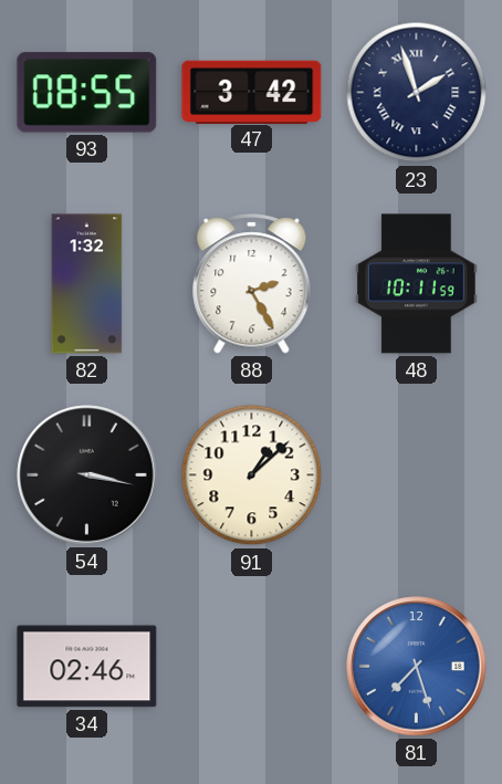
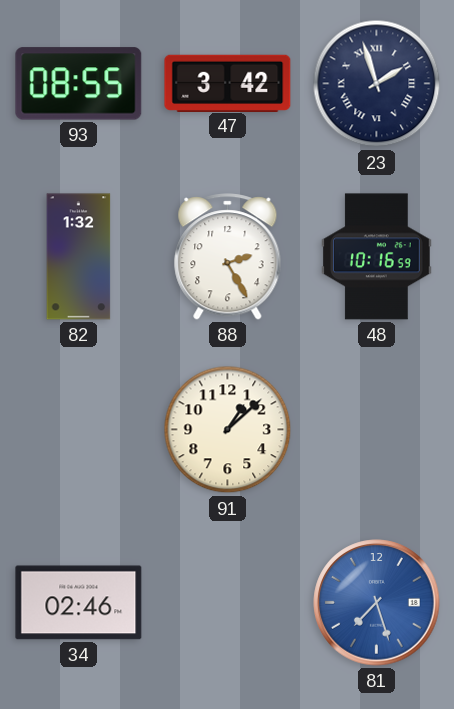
48: 10:11 -> 10:16
54: 3:17 -> none
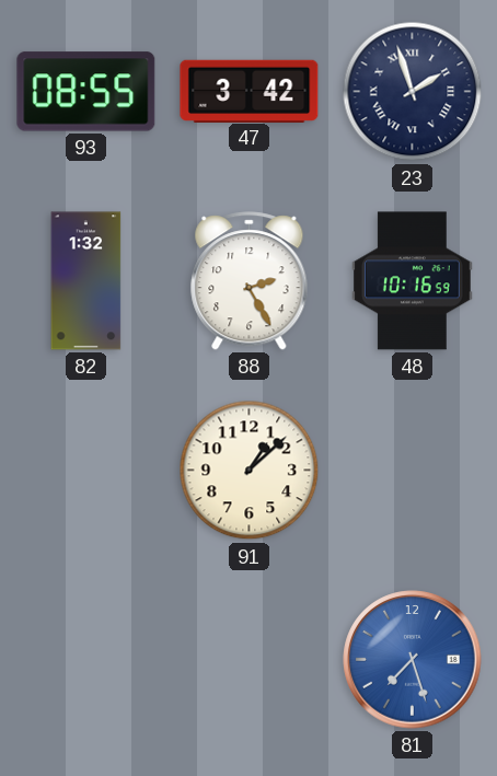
34: 02:46 -> none
